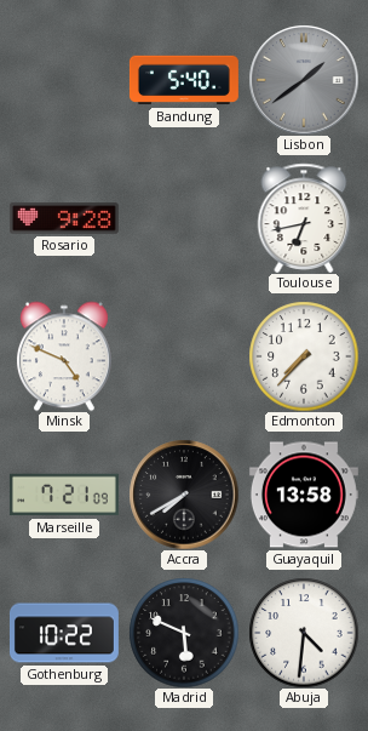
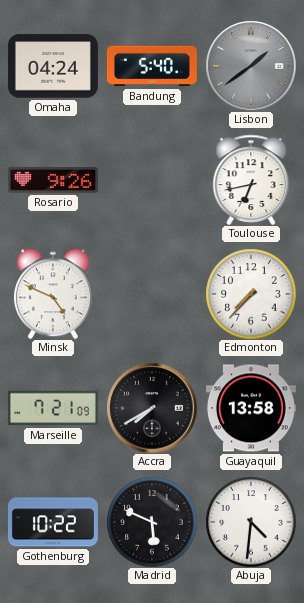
Omaha: none -> 04:24
Rosario: 9:28 -> 9:26
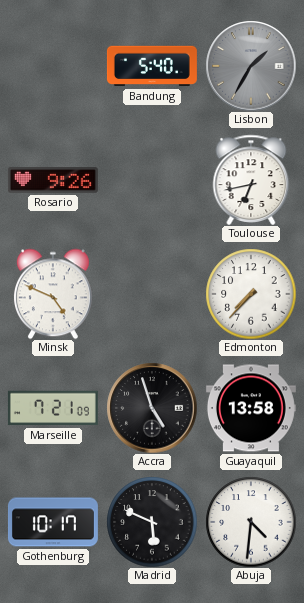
Omaha: 04:24 -> none
Lisbon: 1:39 -> 1:35
Accra: 7:40 -> 4:57
Gothenburg: 10:22 -> 10:17
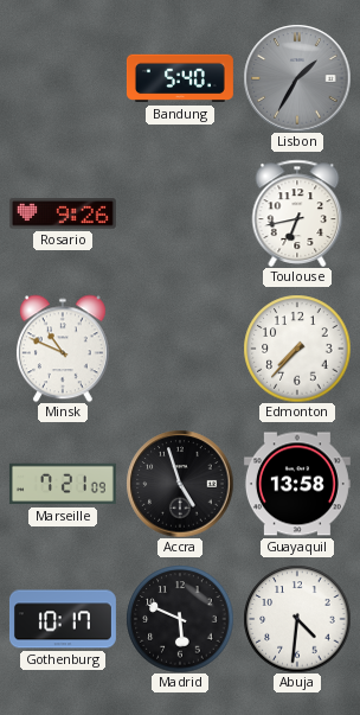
Minsk: 4:49 -> 10:49
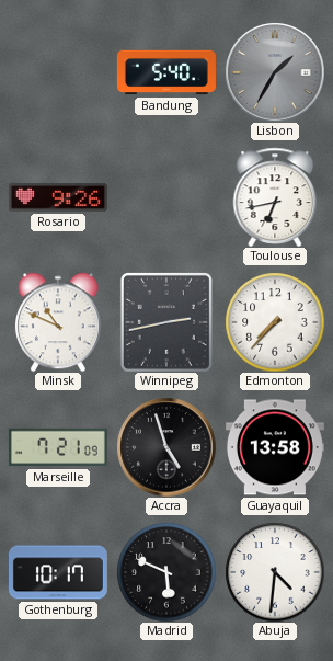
Winnipeg: none -> 2:43
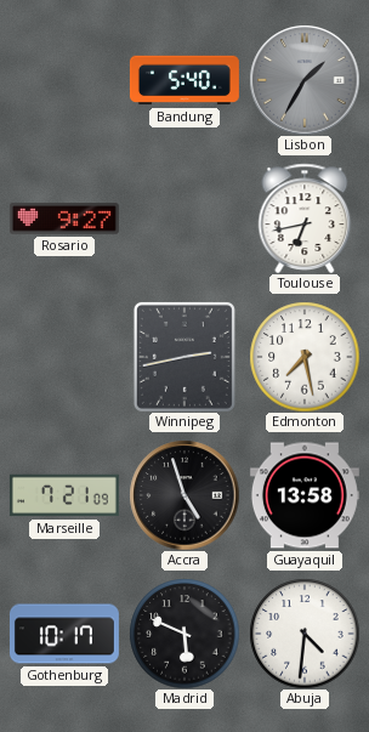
Rosario: 9:26 -> 9:27
Minsk: 10:49 -> none
Edmonton: 7:37 -> 7:28
